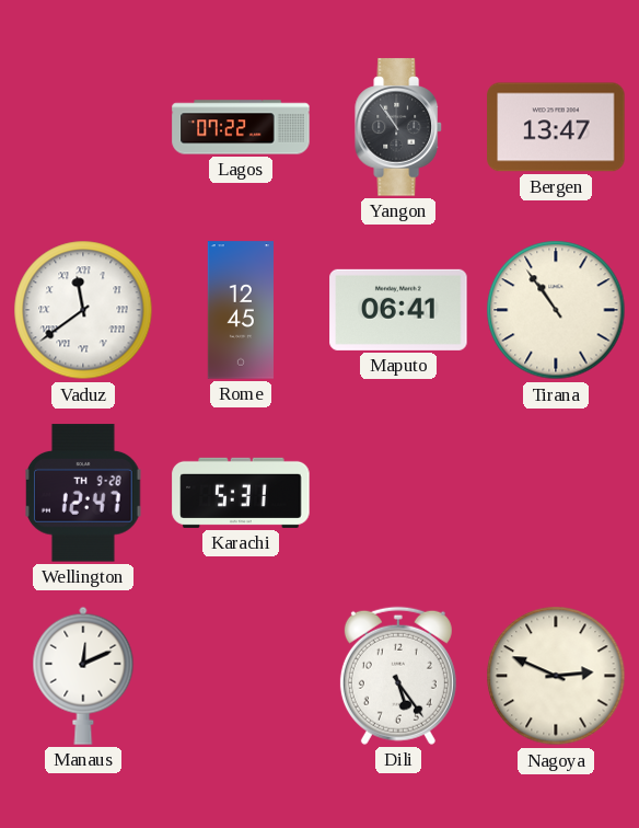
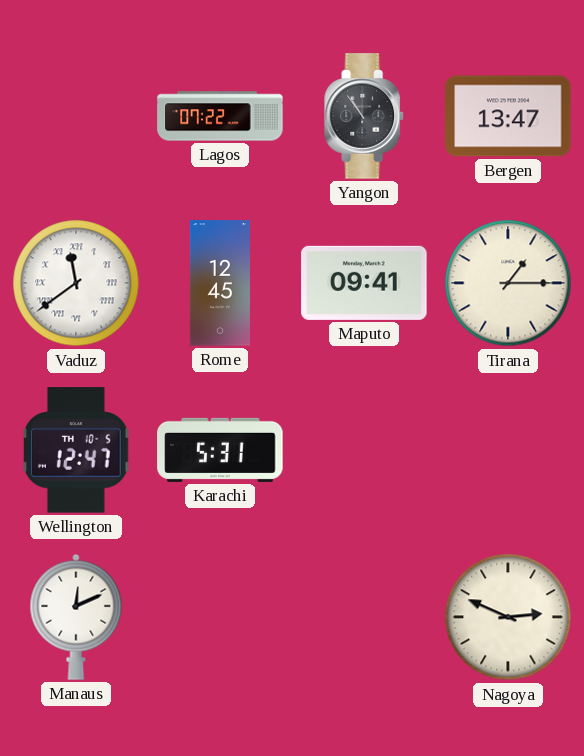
Maputo: 06:41 -> 09:41
Tirana: 10:54 -> 1:15
Wellington date: TH 9-28 -> TH 10-5
Dili: 5:24 -> none
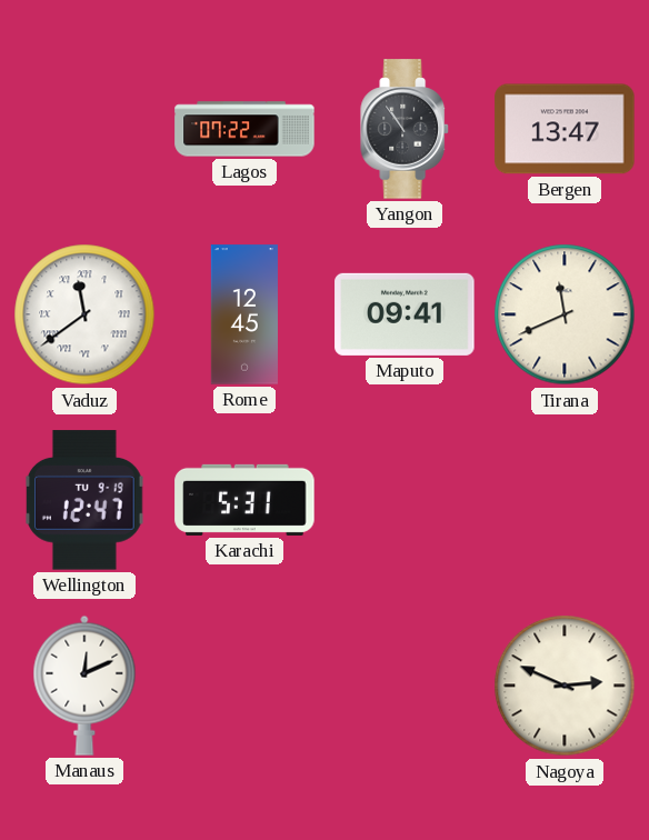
Tirana: 1:15 -> 11:41
Wellington date: TH 10-5 -> TU 9-19
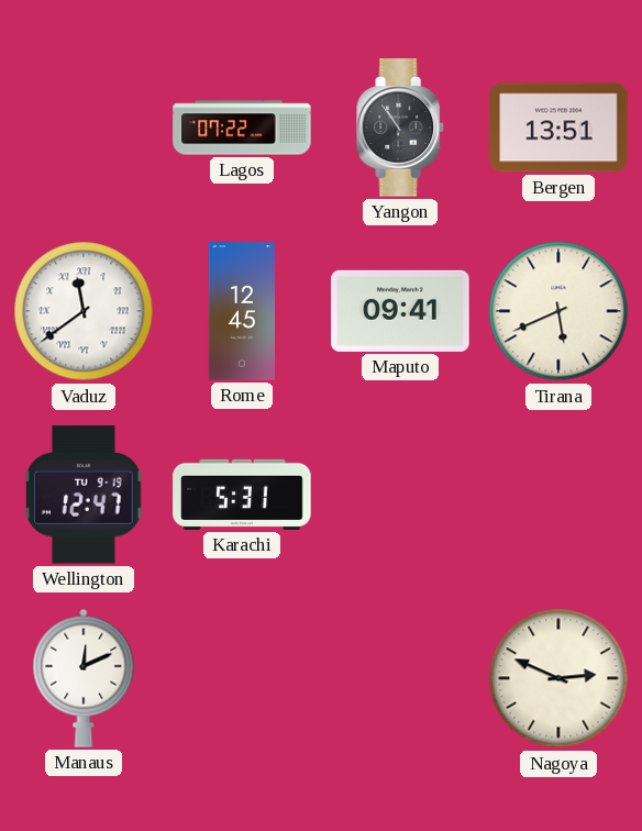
Bergen: 13:47 -> 13:51
Tirana: 11:41 -> 5:41
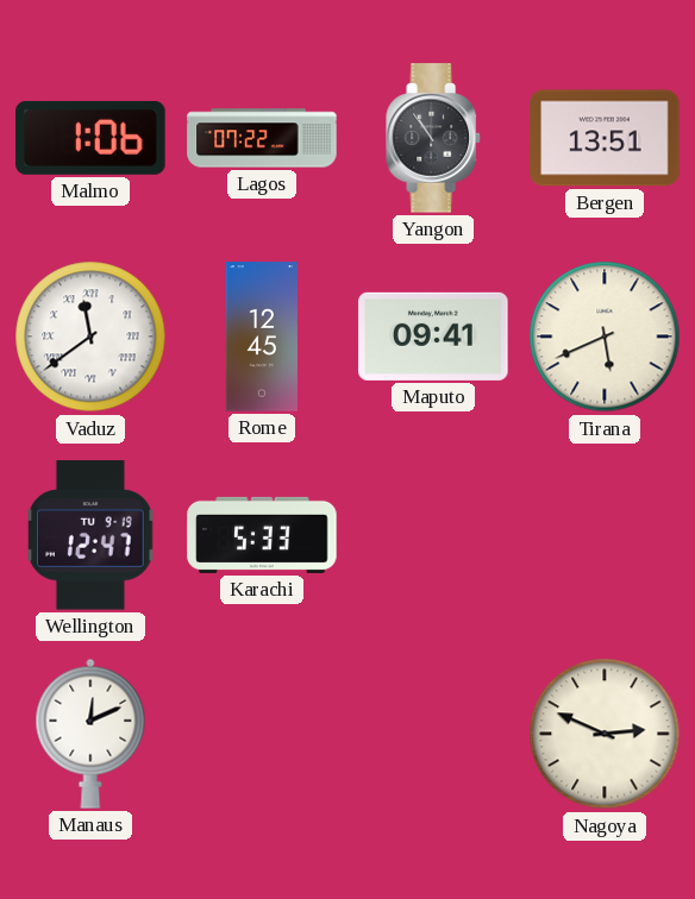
Malmo: none -> 1:06
Karachi: 5:31 -> 5:33
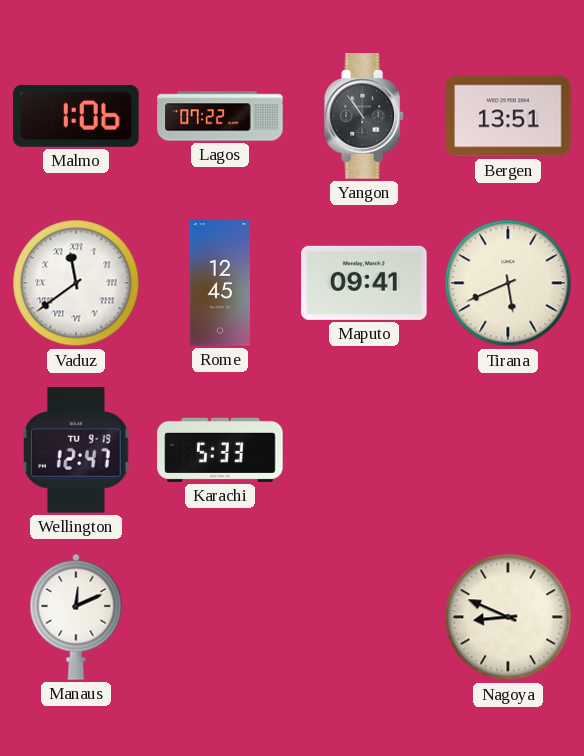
Nagoya: 2:49 -> 8:49
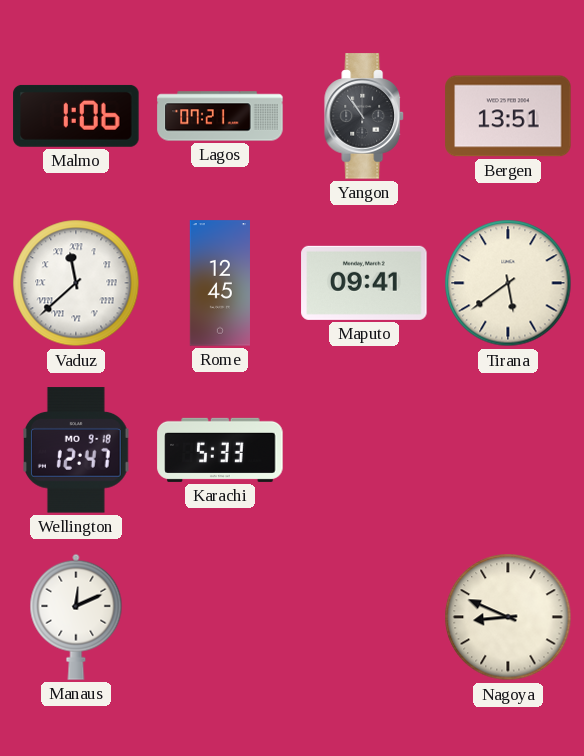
Lagos: 07:22 -> 07:21
Vaduz: 11:39 -> 11:38
Tirana: 5:41 -> 5:39
Wellington date: TU 9-19 -> MO 9-18
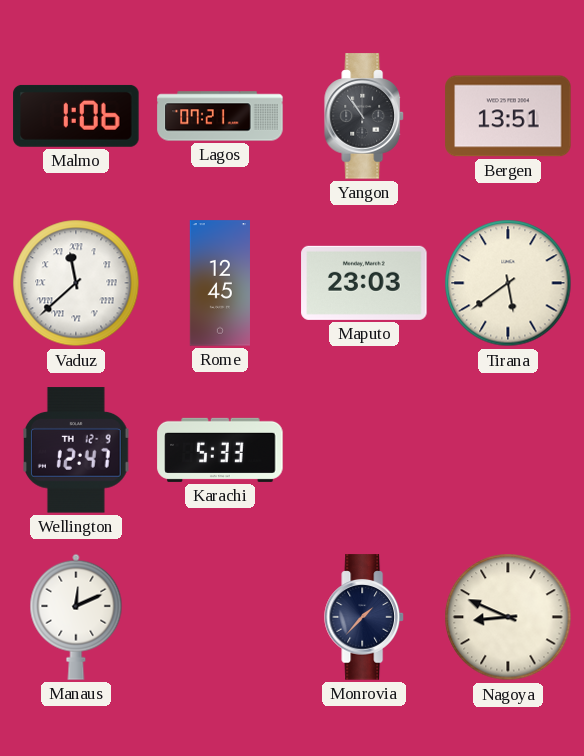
Maputo: 09:41 -> 23:03
Wellington date: MO 9-18 -> TH 12-9
Monrovia: none -> 1:37
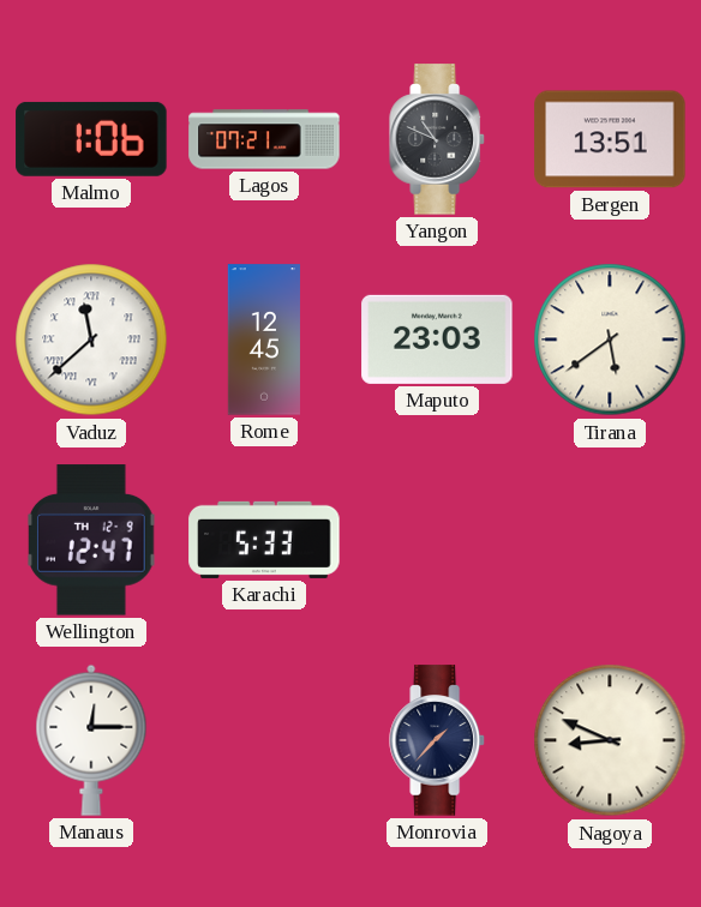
Yangon: 10:54 -> 10:49
Manaus: 12:11 -> 12:15
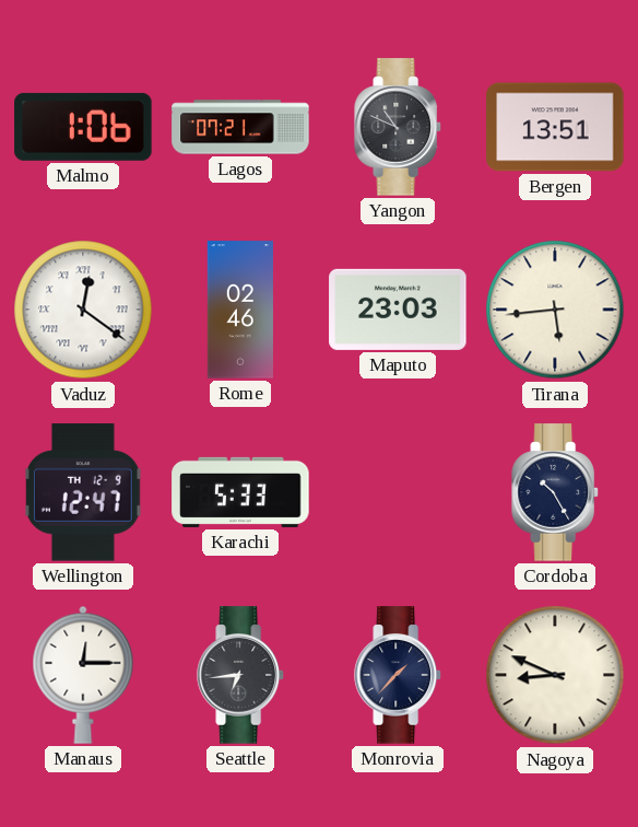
Vaduz: 11:38 -> 12:21
Rome: 12:45 -> 02:46
Tirana: 5:39 -> 5:44
Cordoba: none -> 10:25
Seattle: none -> 6:44
